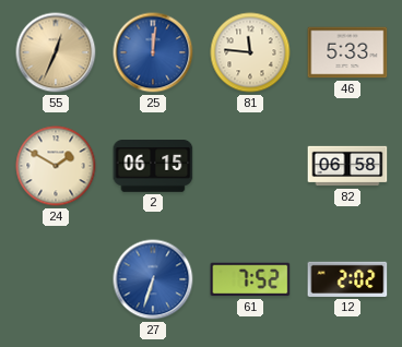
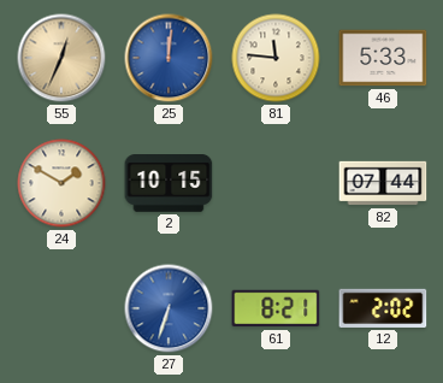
2: 06:15 -> 10:15
82: 06:58 -> 07:44
61: 7:52 -> 8:21
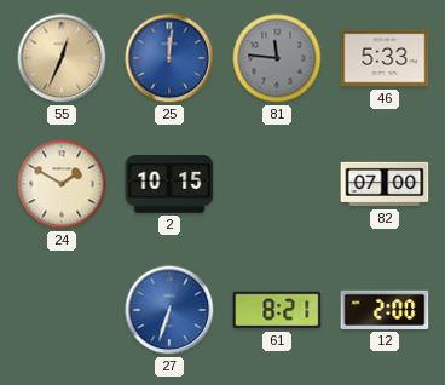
81 dial: cream -> grey
82: 07:44 -> 07:00
12: 2:02 -> 2:00
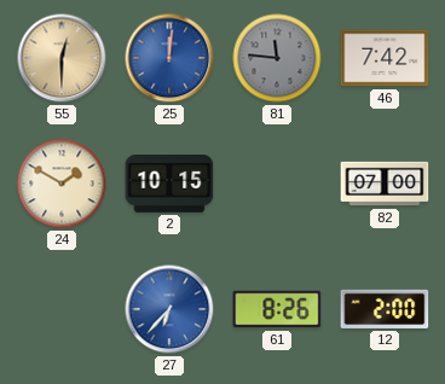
55: 12:34 -> 12:30
46: 5:33 -> 7:42
27: 6:33 -> 6:37
61: 8:21 -> 8:26
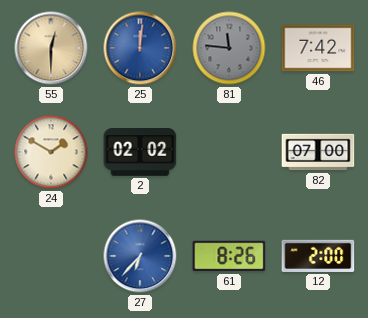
2: 10:15 -> 02:02
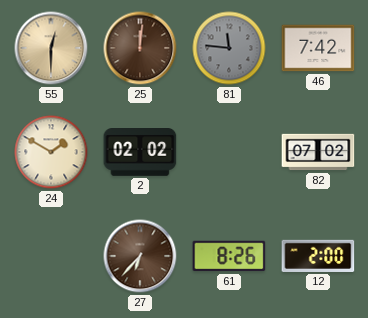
25 dial: blue -> brown
82: 07:00 -> 07:02
27 dial: blue -> brown
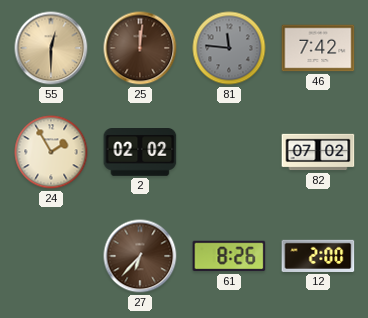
24: 1:50 -> 1:55
